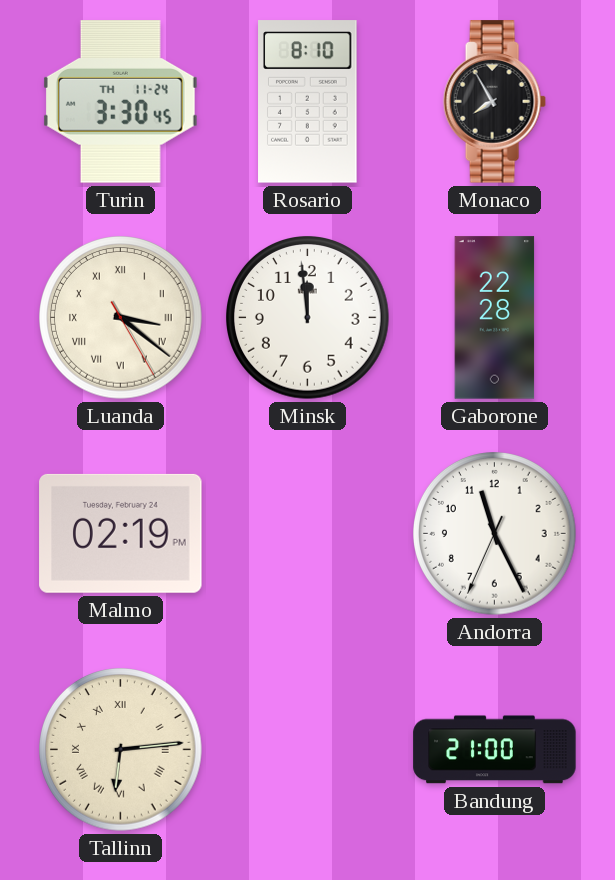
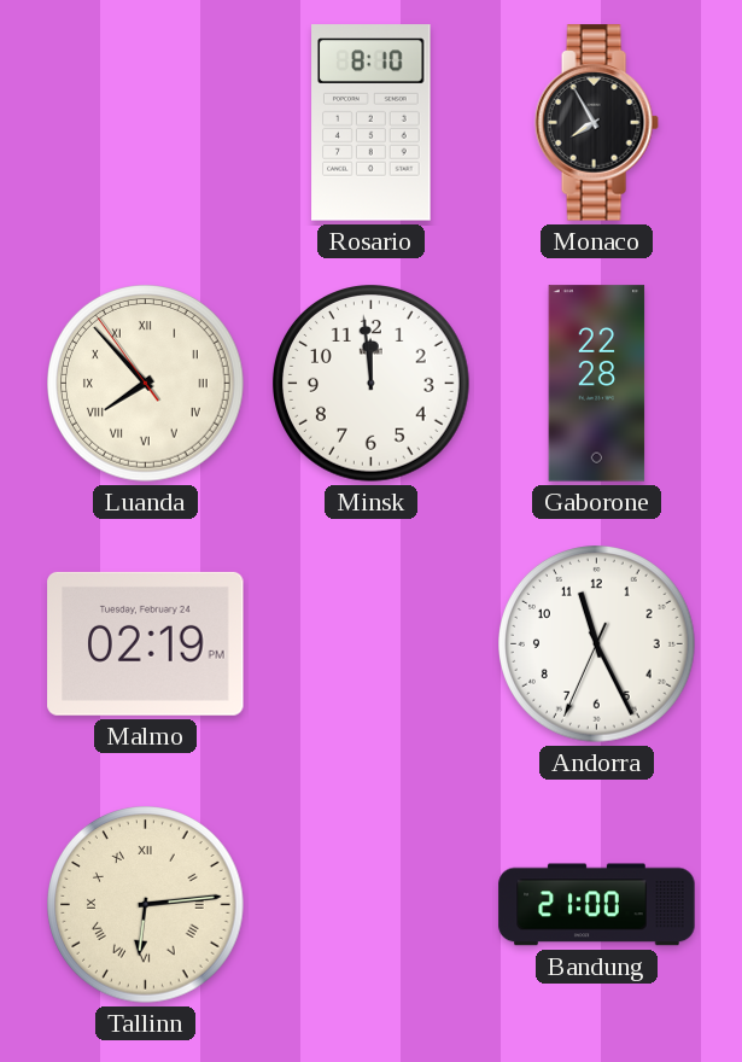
Turin: 3:30 -> none
Luanda: 3:21 -> 7:52
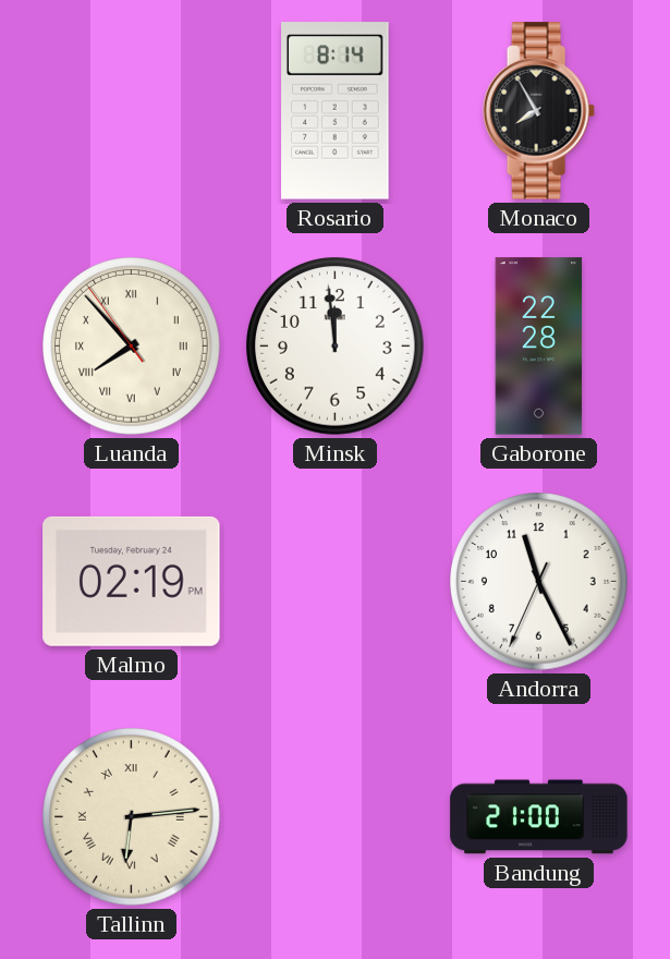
Rosario: 8:10 -> 8:14
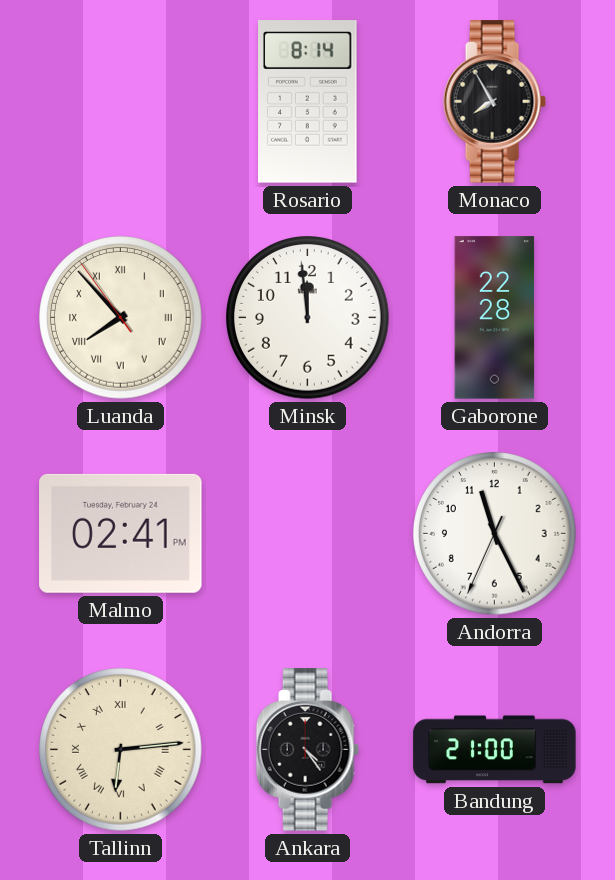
Malmo: 02:19 -> 02:41
Ankara: none -> 4:24
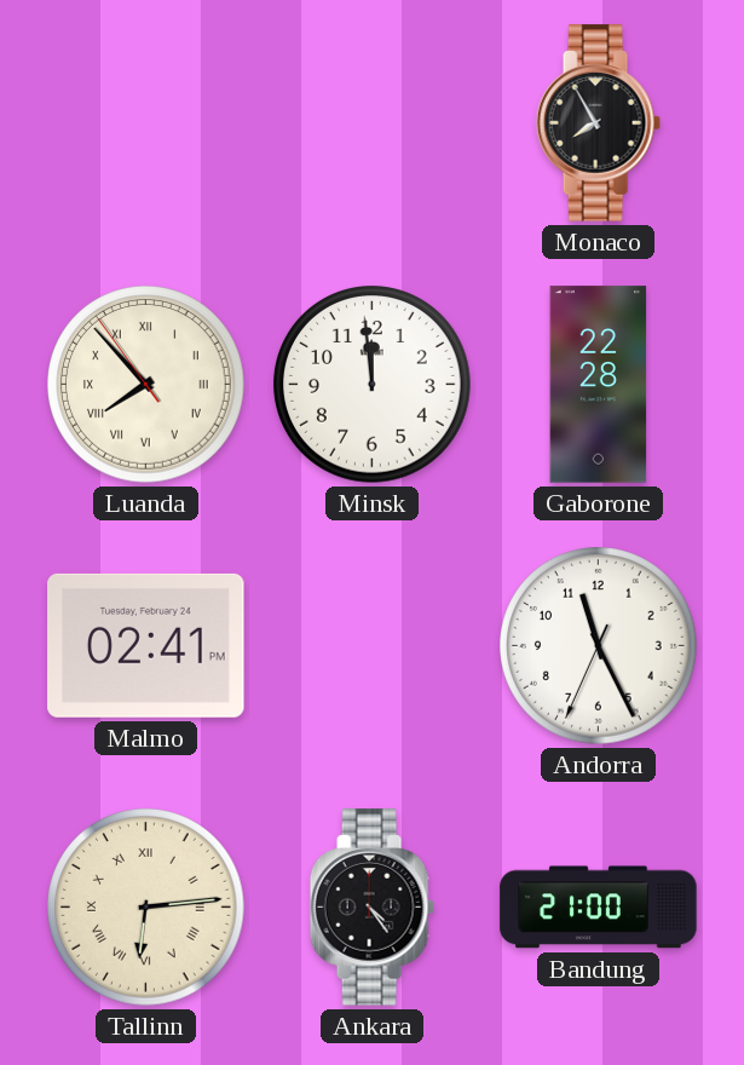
Rosario: 8:14 -> none
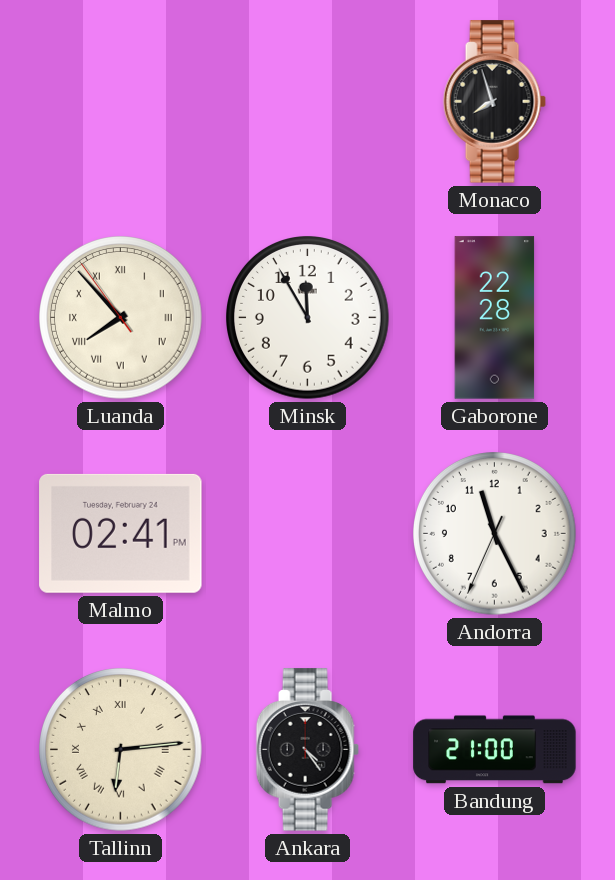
Monaco: 7:55 -> 7:57
Minsk: 11:59 -> 11:55
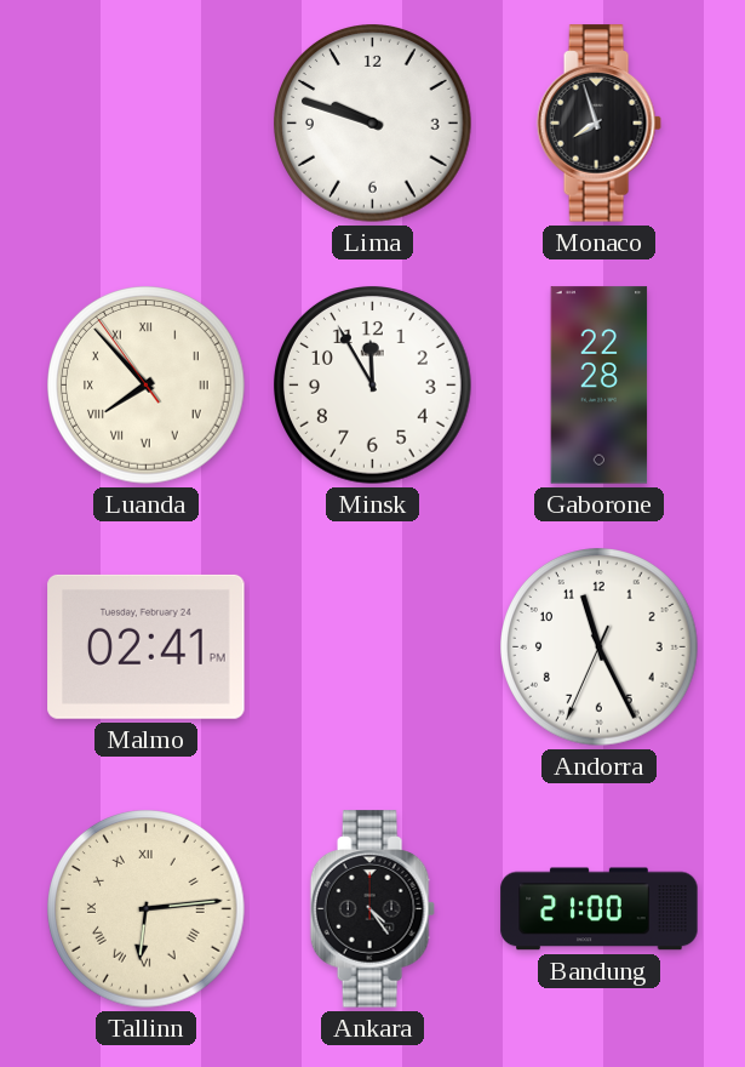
Lima: none -> 9:48
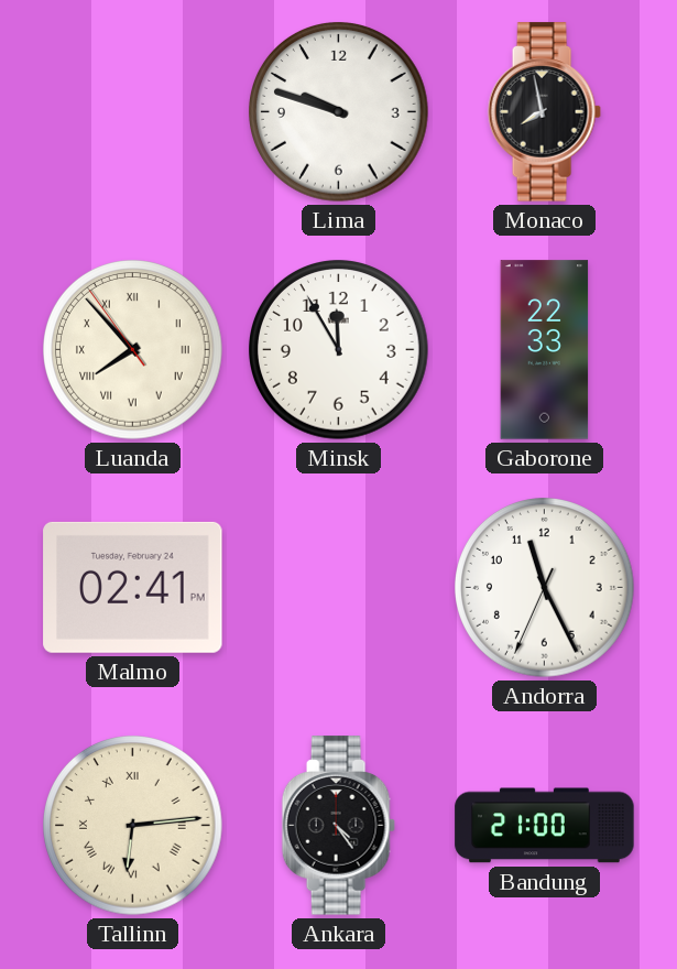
Monaco: 7:57 -> 7:58
Gaborone: 22:28 -> 22:33
